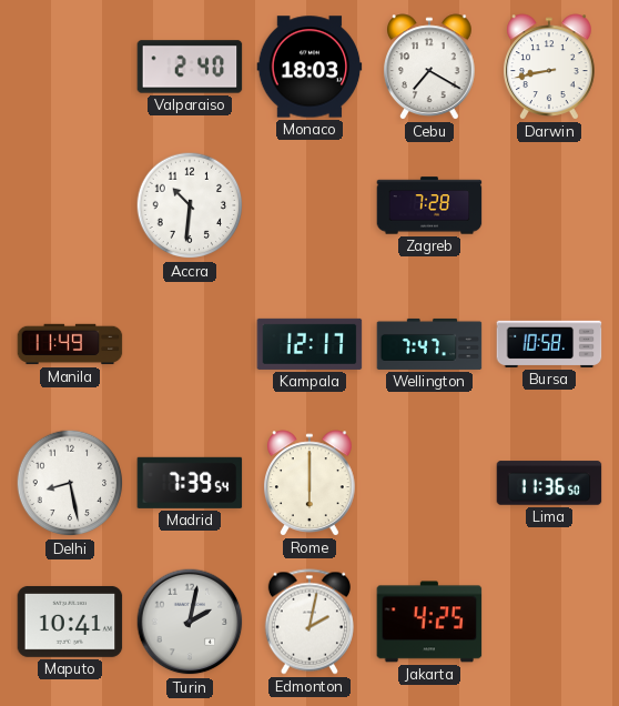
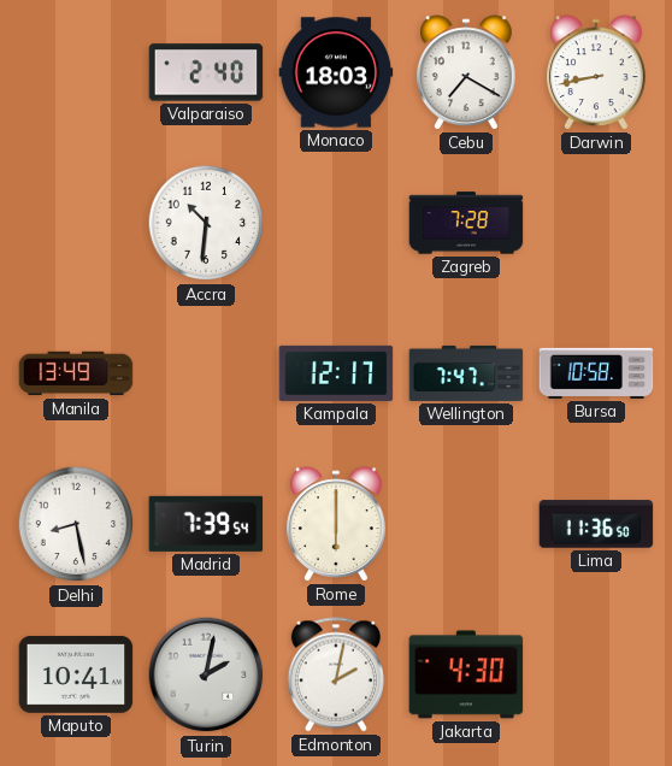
Manila: 11:49 -> 13:49
Jakarta: 4:25 -> 4:30
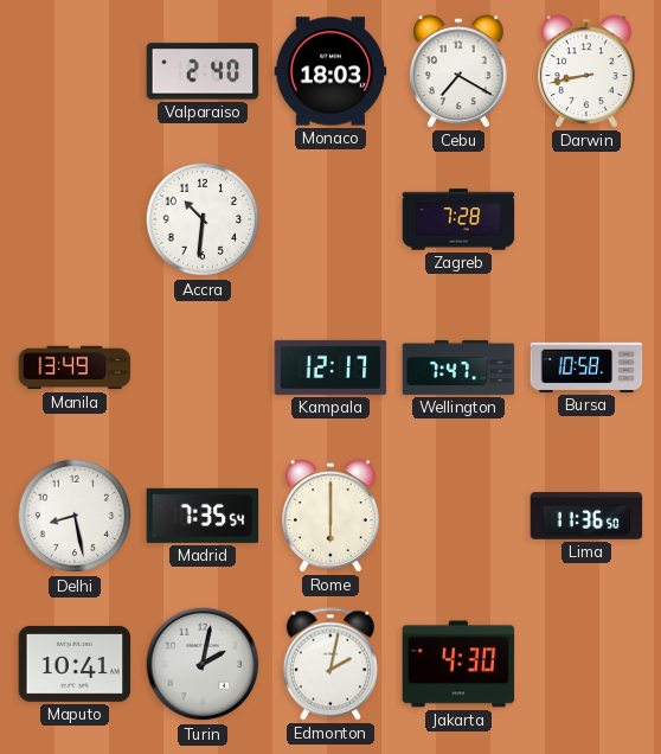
Madrid: 7:39 -> 7:35
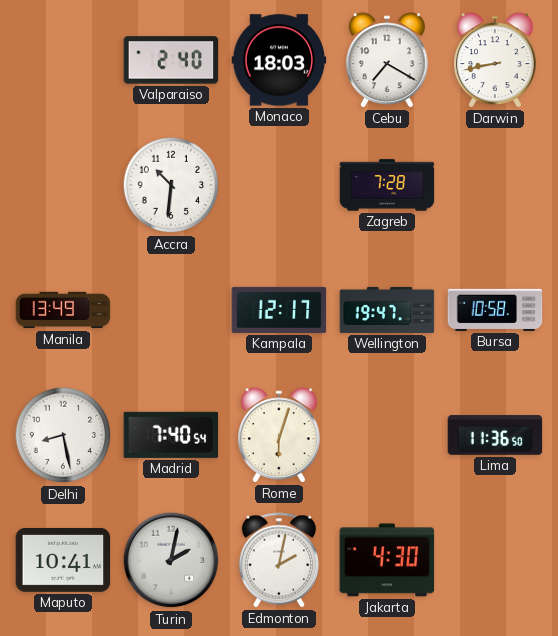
Wellington: 7:47 -> 19:47
Madrid: 7:35 -> 7:40
Rome: 6:00 -> 6:03
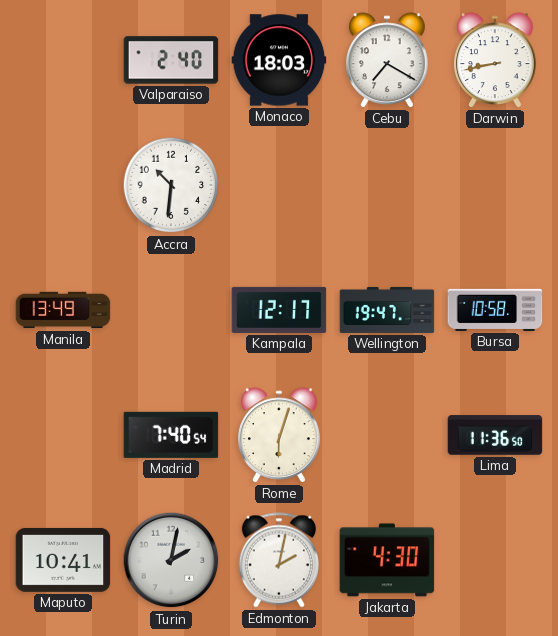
Zagreb: 7:28 -> none
Delhi: 8:28 -> none
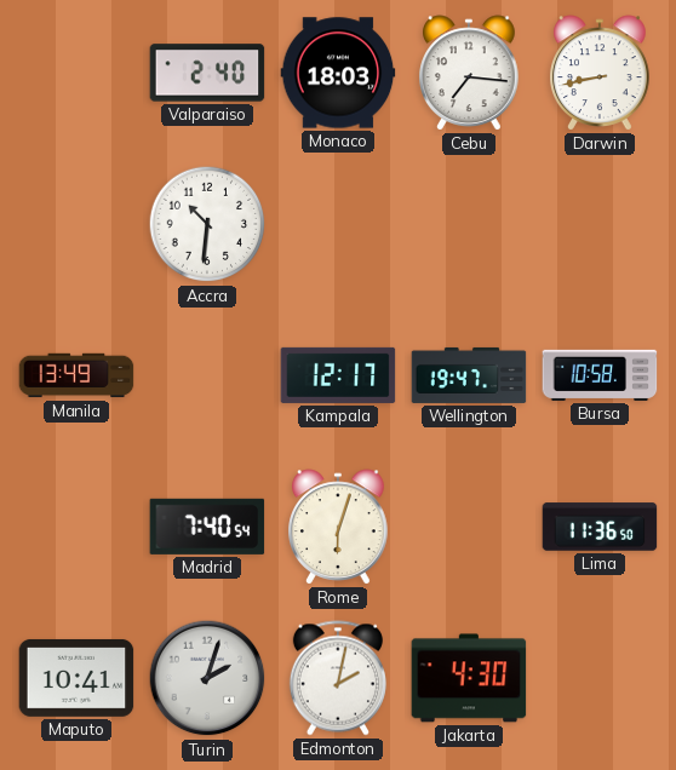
Cebu: 7:20 -> 7:16
Turin: 2:02 -> 2:03
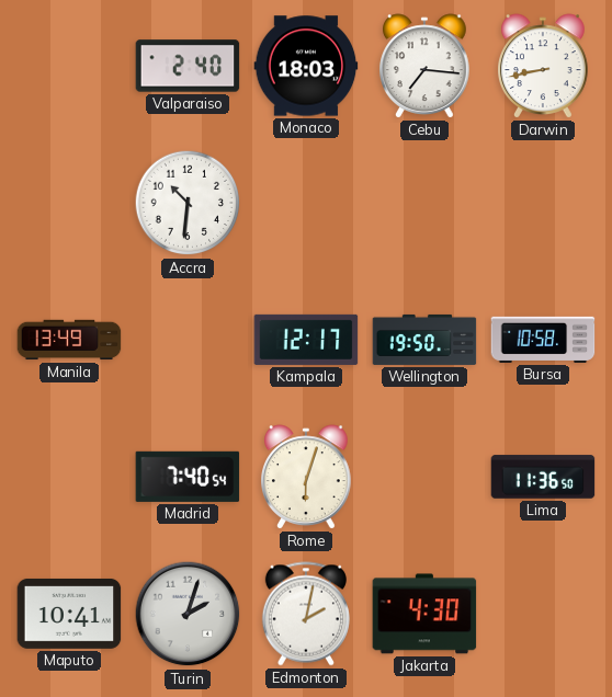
Wellington: 19:47 -> 19:50
